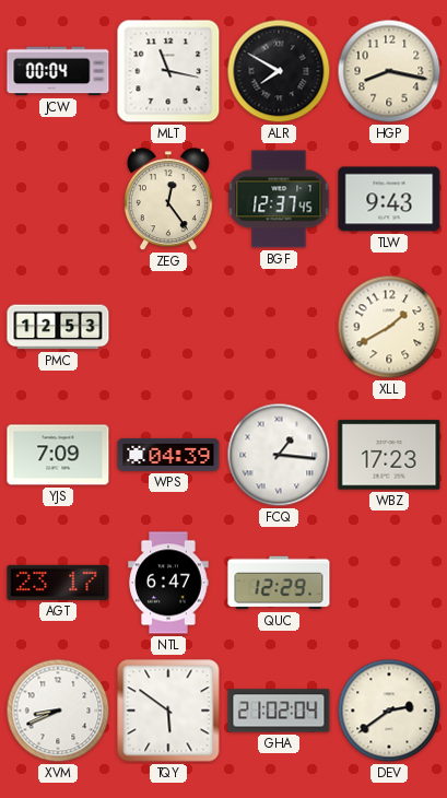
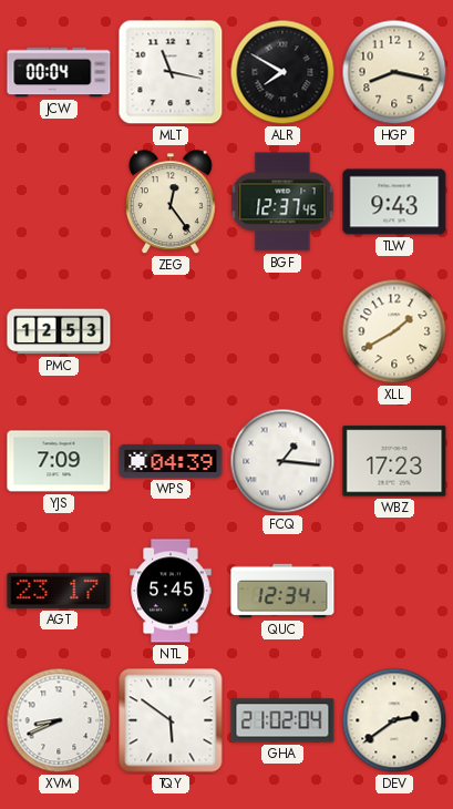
NTL: 6:47 -> 5:45
QUC: 12:29 -> 12:34
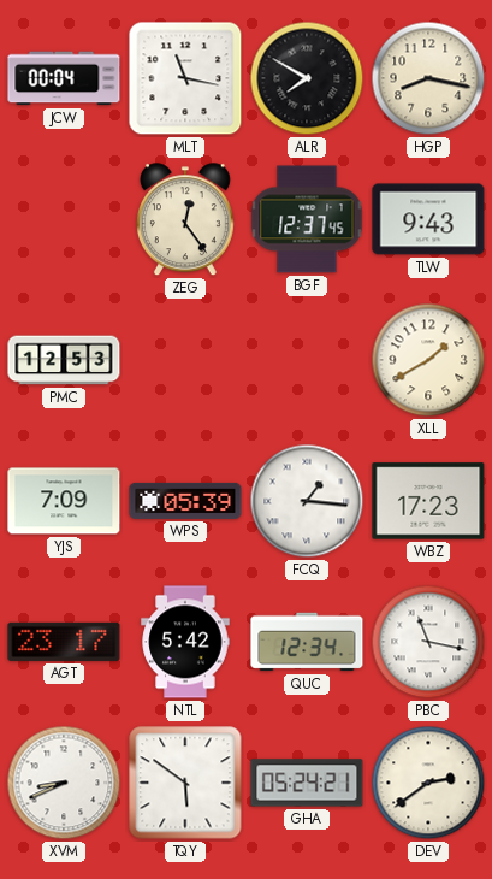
WPS: 04:39 -> 05:39
NTL: 5:45 -> 5:42
PBC: none -> 11:17
GHA: 21:02 -> 05:24
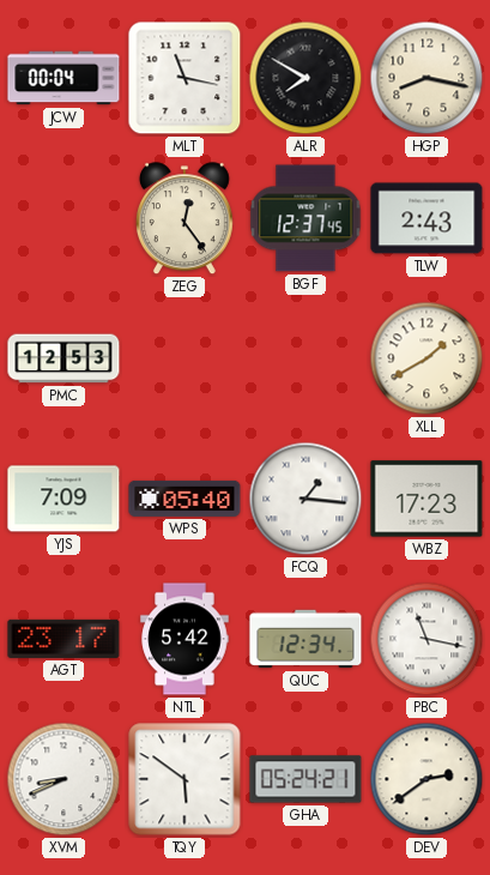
TLW: 9:43 -> 2:43
WPS: 05:39 -> 05:40
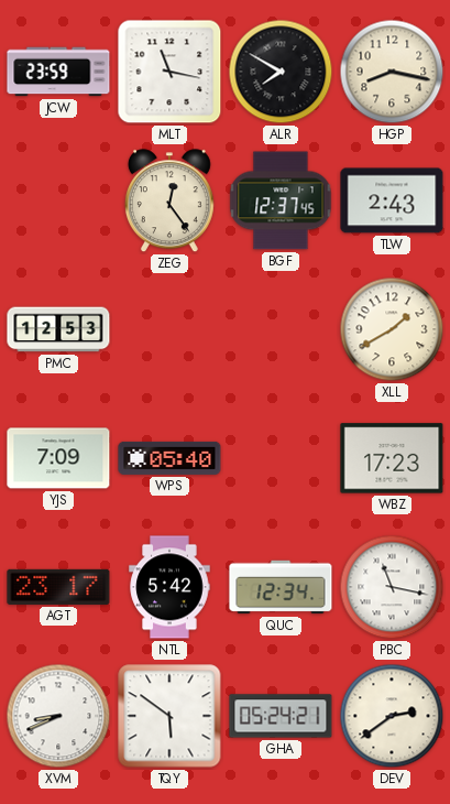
JCW: 00:04 -> 23:59
FCQ: 1:16 -> none
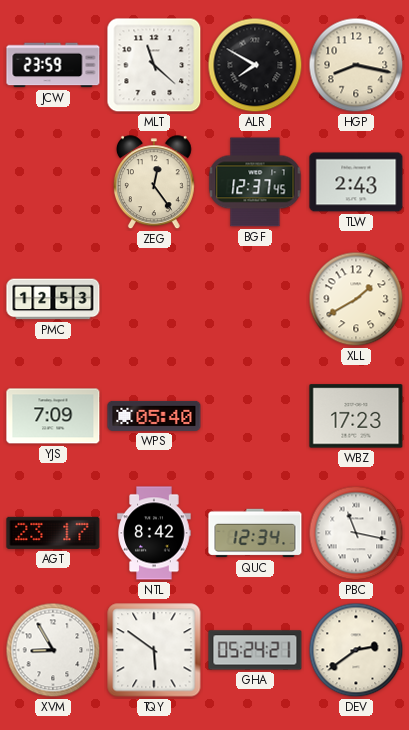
MLT: 11:17 -> 11:22
NTL: 5:42 -> 8:42
XVM: 8:41 -> 8:55
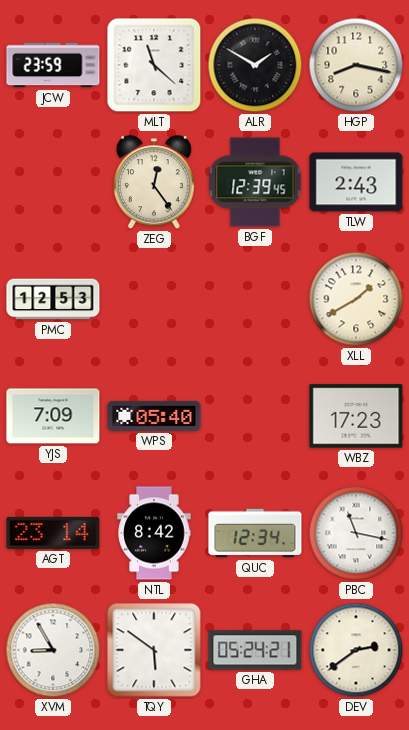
ALR: 7:50 -> 1:50
BGF: 12:37 -> 12:39
AGT: 23:17 -> 23:14
